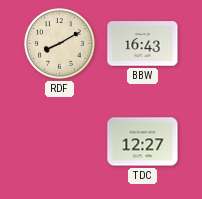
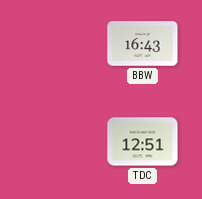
RDF: 8:10 -> none
TDC: 12:27 -> 12:51
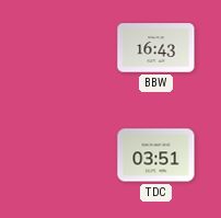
TDC: 12:51 -> 03:51
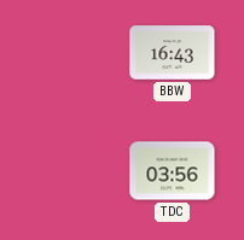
TDC: 03:51 -> 03:56
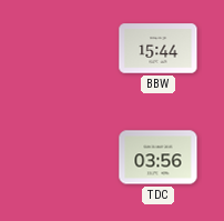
BBW: 16:43 -> 15:44
